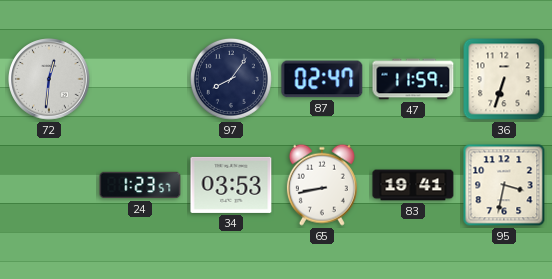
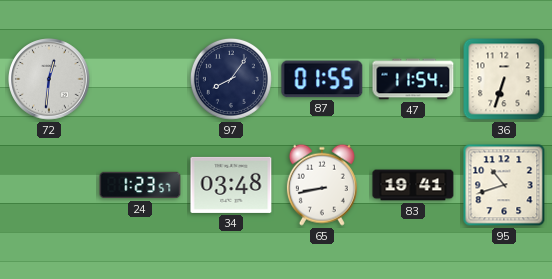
87: 02:47 -> 01:55
47: 11:59 -> 11:54
34: 03:53 -> 03:48
95: 3:32 -> 10:42
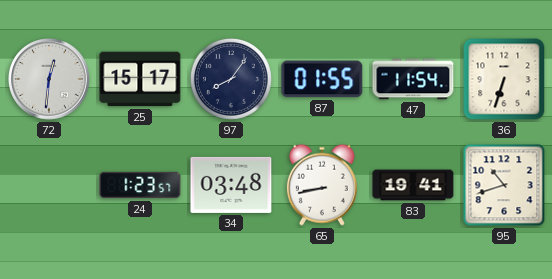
25: none -> 15:17
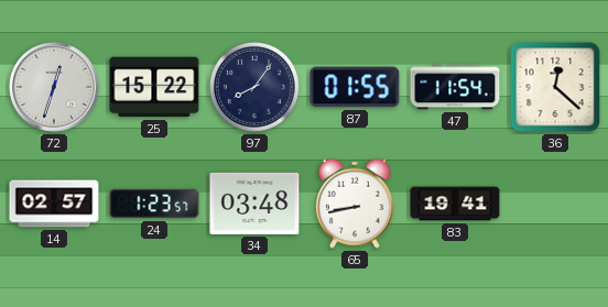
72: 12:31 -> 12:33
25: 15:17 -> 15:22
36: 6:33 -> 12:22
14: none -> 02:57
95: 10:42 -> none
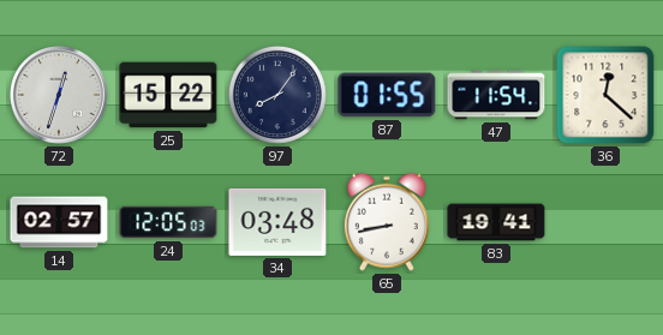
24: 1:23 -> 12:05
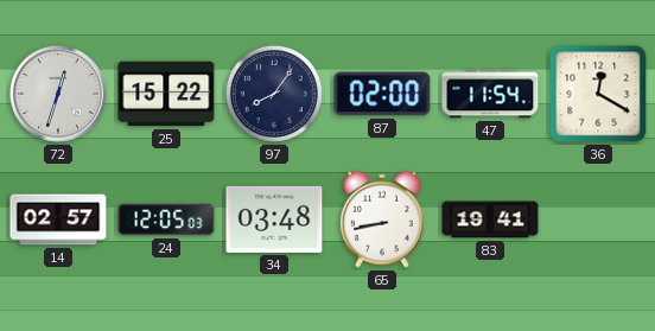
87: 01:55 -> 02:00
36: 12:22 -> 12:20
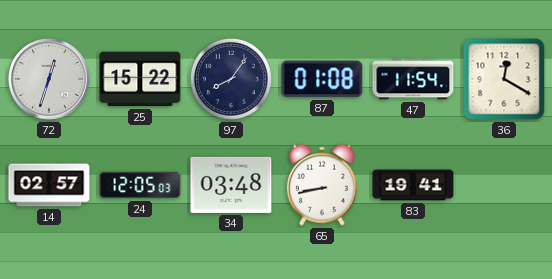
87: 02:00 -> 01:08
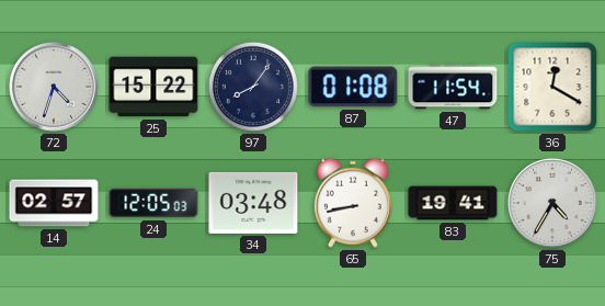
72: 12:33 -> 4:33
75: none -> 4:35
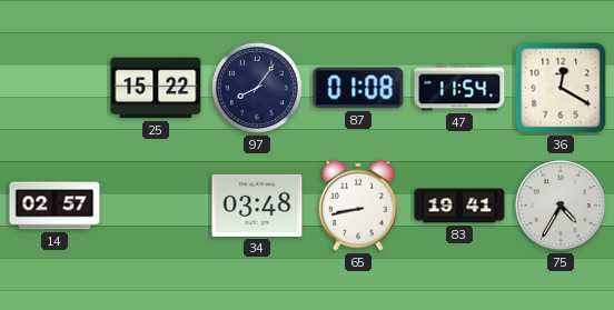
72: 4:33 -> none
24: 12:05 -> none
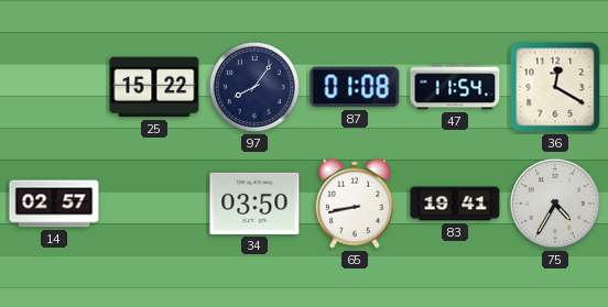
34: 03:48 -> 03:50
